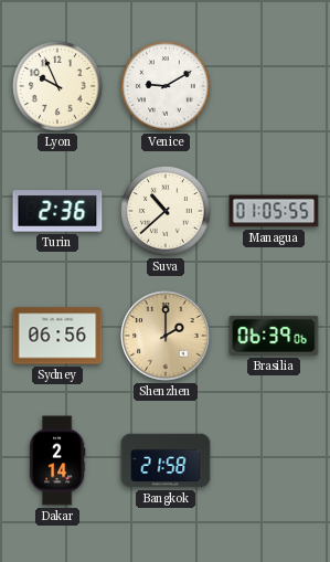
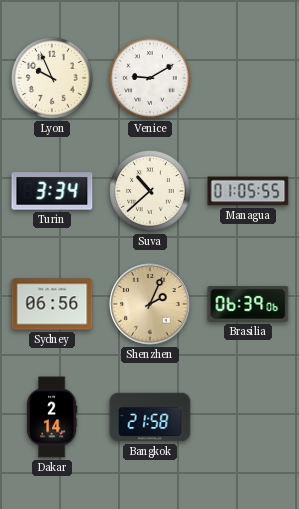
Turin: 2:36 -> 3:34
Shenzhen: 2:00 -> 2:04
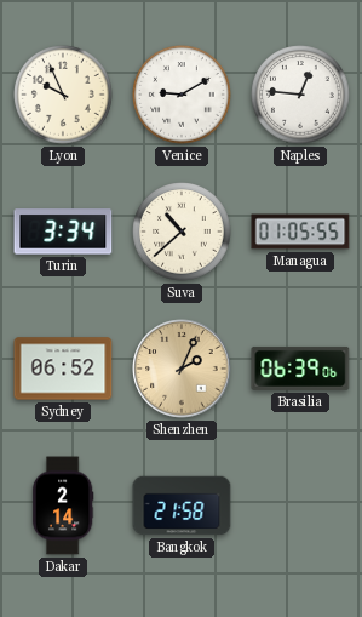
Naples: none -> 12:46
Sydney: 06:56 -> 06:52
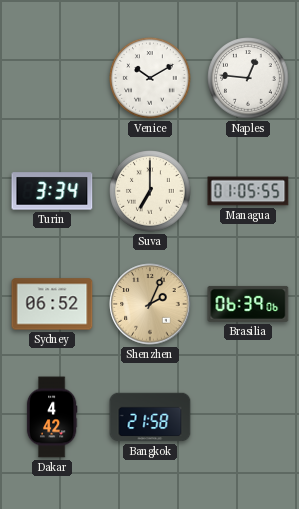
Lyon: 9:56 -> none
Venice: 9:10 -> 10:10
Suva: 10:38 -> 7:00
Dakar: 2:14 -> 4:42
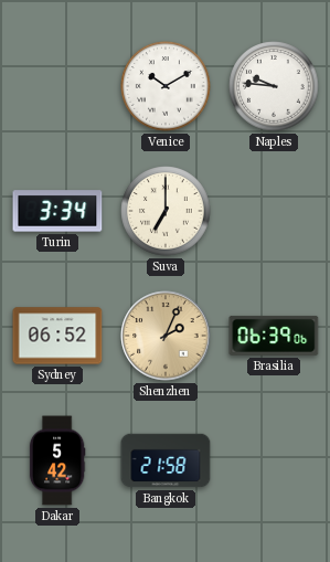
Naples: 12:46 -> 9:46
Managua: 01:05 -> none
Dakar: 4:42 -> 5:42
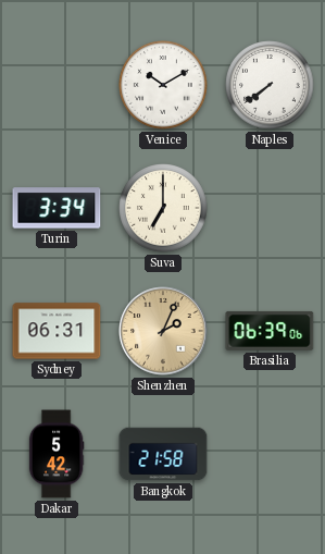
Naples: 9:46 -> 7:39
Sydney: 06:52 -> 06:31
